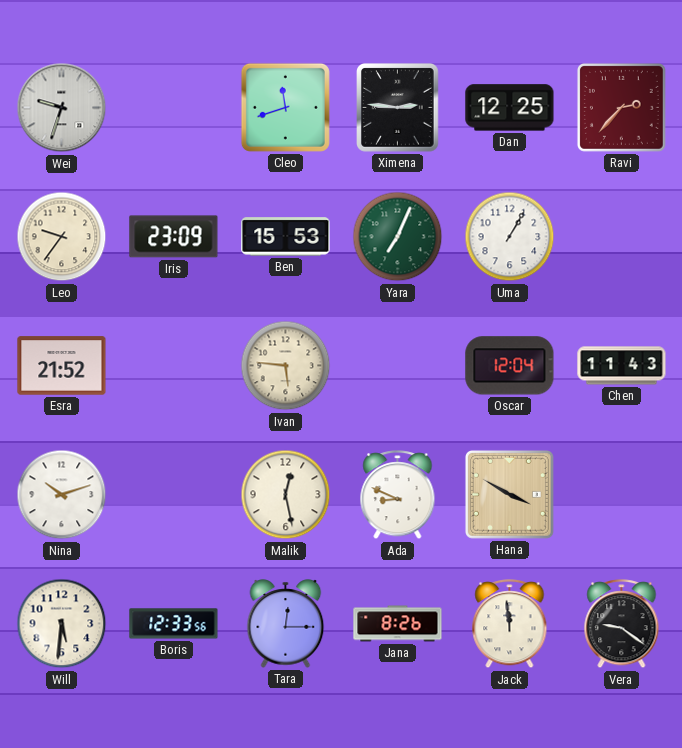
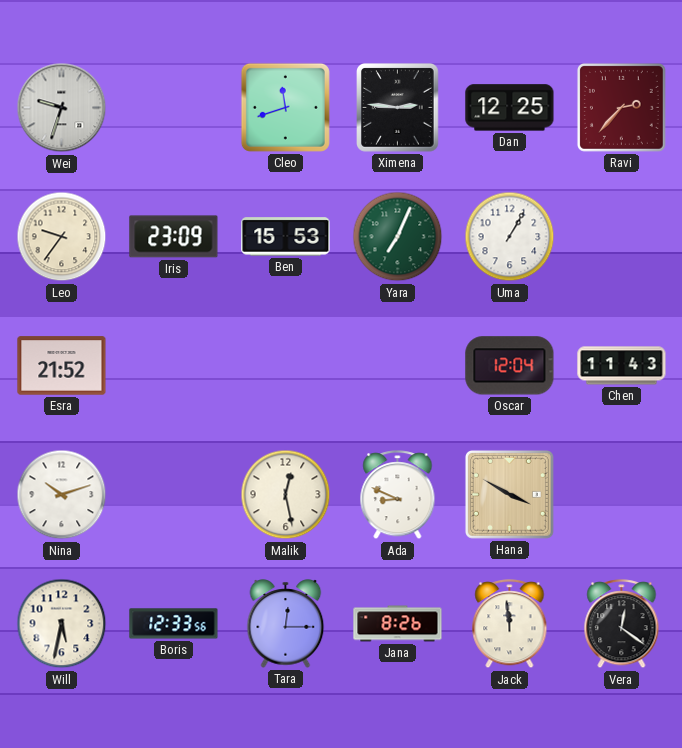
Ivan: 5:46 -> none
Will: 5:31 -> 5:32
Vera: 9:21 -> 12:21
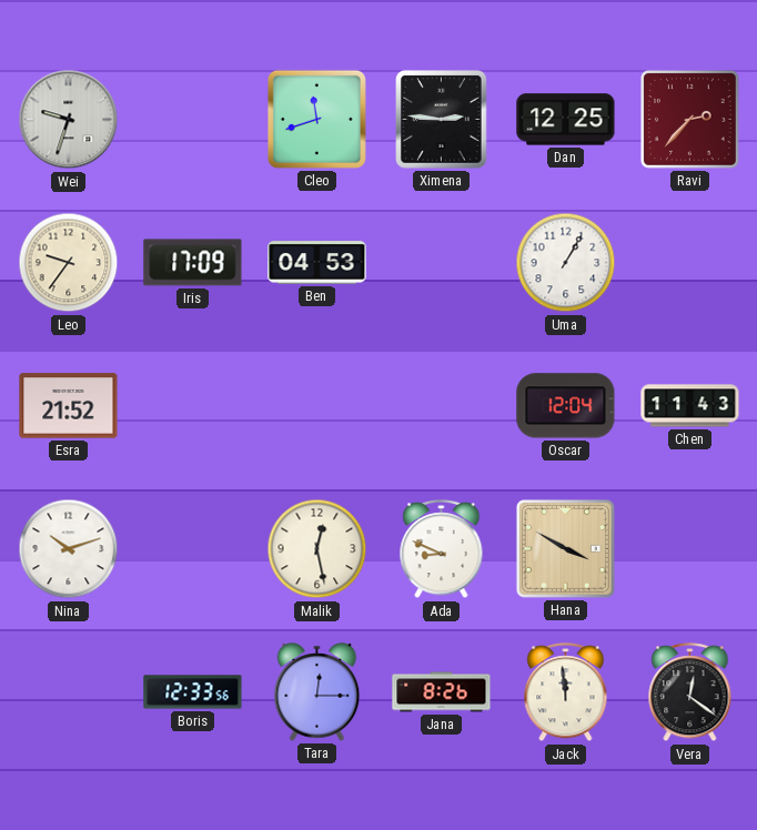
Iris: 23:09 -> 17:09
Ben: 15:53 -> 04:53
Yara: 7:04 -> none
Will: 5:32 -> none
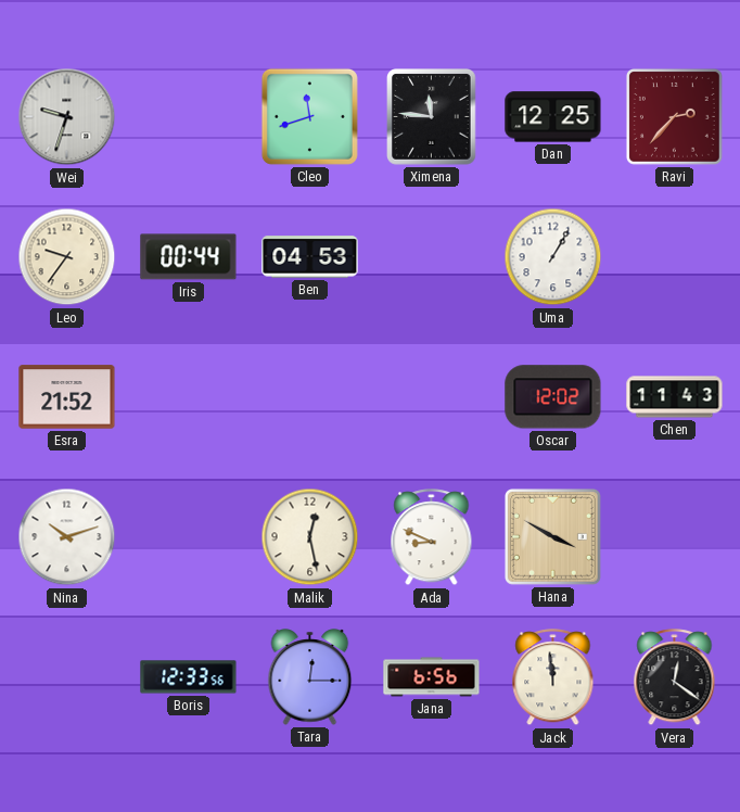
Ximena: 2:46 -> 11:46
Iris: 17:09 -> 00:44
Oscar: 12:04 -> 12:02
Jana: 8:26 -> 6:56
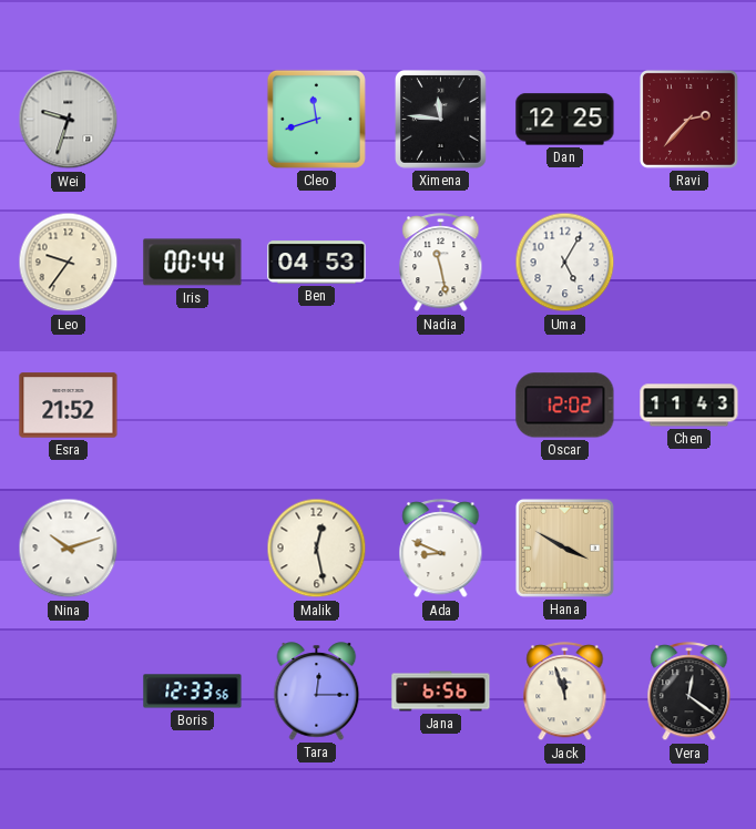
Nadia: none -> 11:28
Uma: 1:05 -> 5:05
Jack: 11:59 -> 11:57
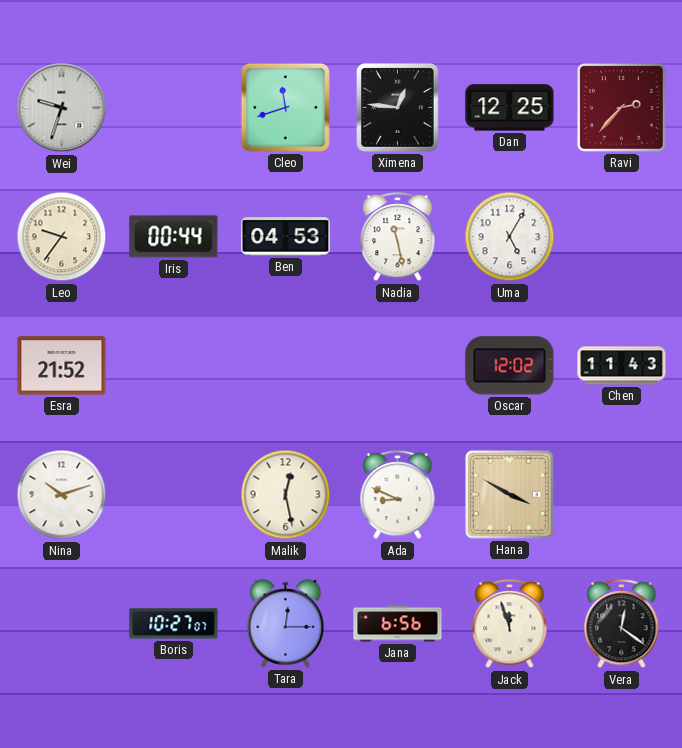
Ximena: 11:46 -> 12:46
Boris: 12:33 -> 10:27
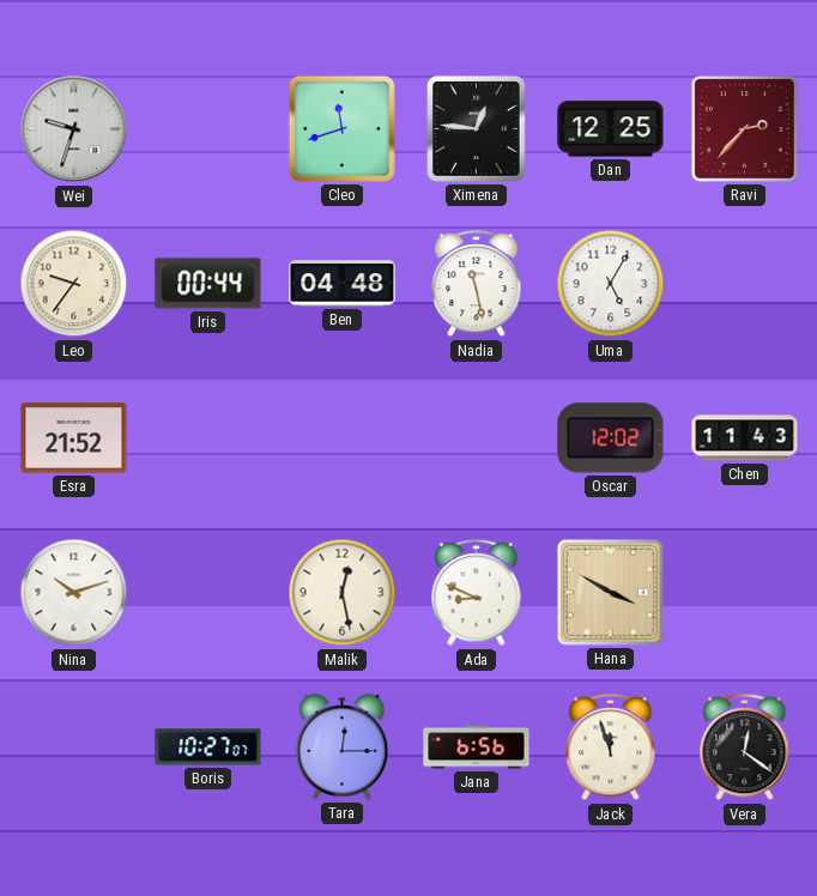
Ben: 04:53 -> 04:48
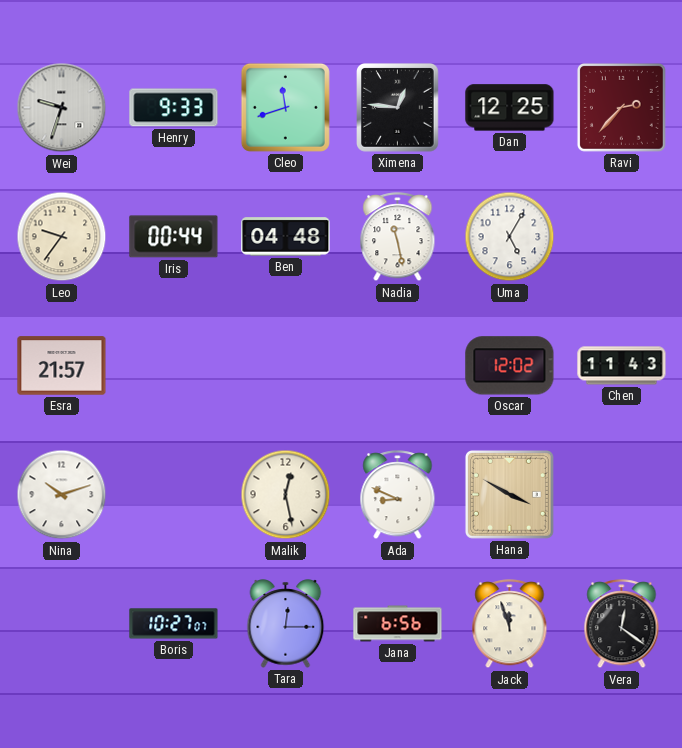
Henry: none -> 9:33
Esra: 21:52 -> 21:57
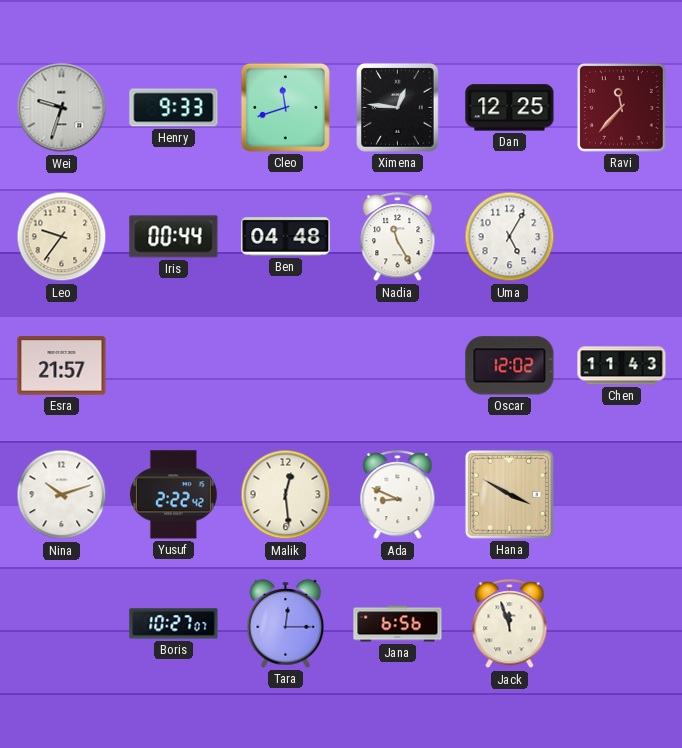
Ravi: 2:37 -> 11:37
Nadia: 11:28 -> 11:25
Yusuf: none -> 2:22
Malik: 12:28 -> 12:29
Vera: 12:21 -> none
